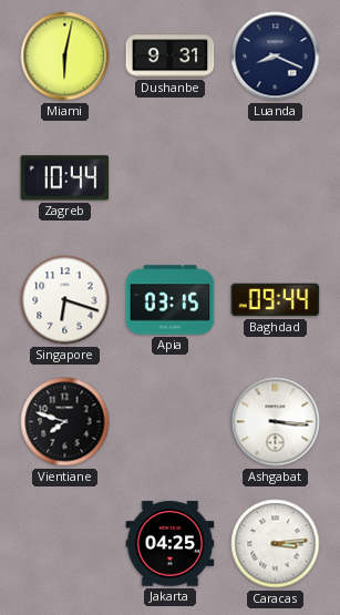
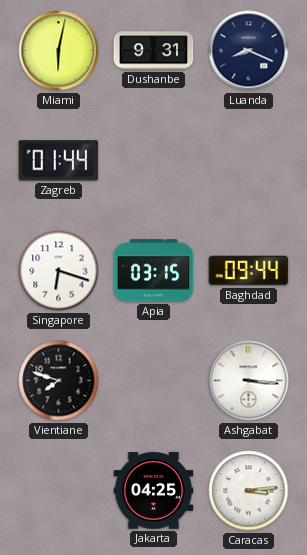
Zagreb: 10:44 -> 01:44
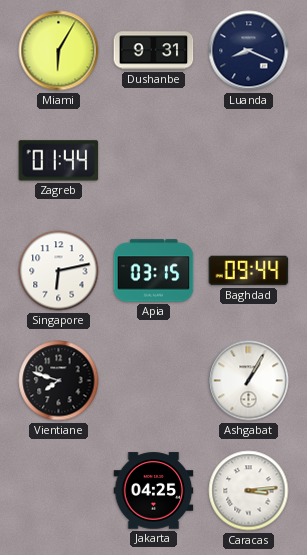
Miami: 6:02 -> 6:05
Singapore: 6:18 -> 6:13
Ashgabat: 3:16 -> 1:05
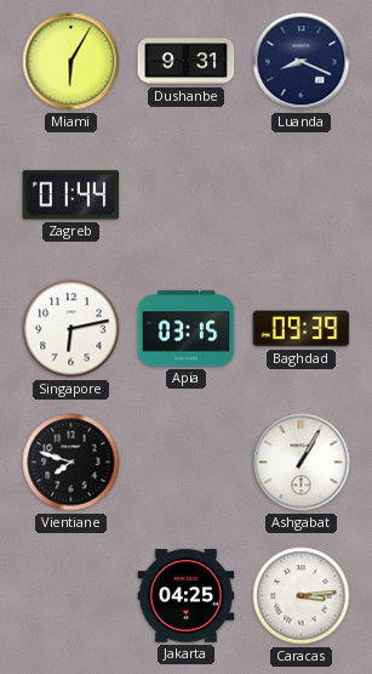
Baghdad: 09:44 -> 09:39
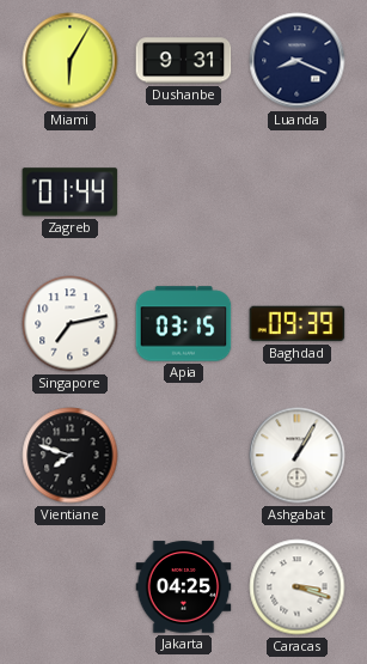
Singapore: 6:13 -> 7:13
Caracas: 3:14 -> 3:18
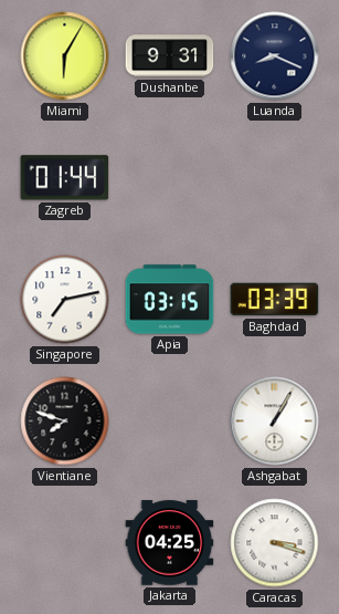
Baghdad: 09:39 -> 03:39
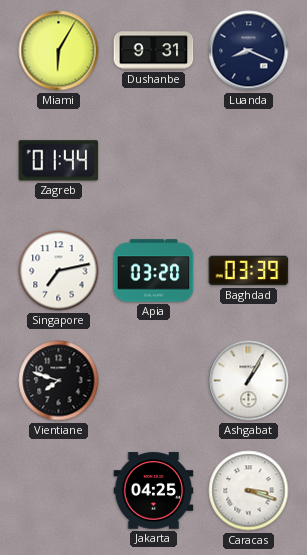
Apia: 03:15 -> 03:20
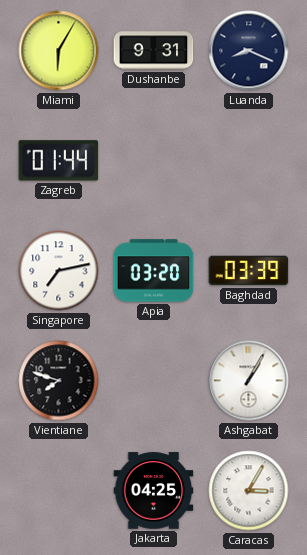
Caracas: 3:18 -> 3:05
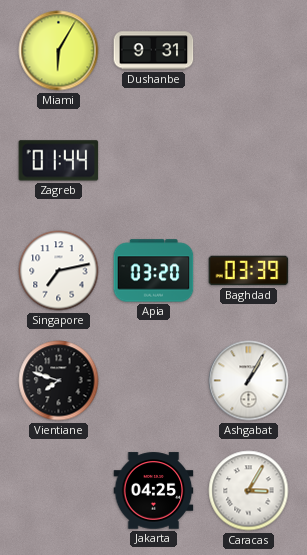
Luanda: 8:19 -> none
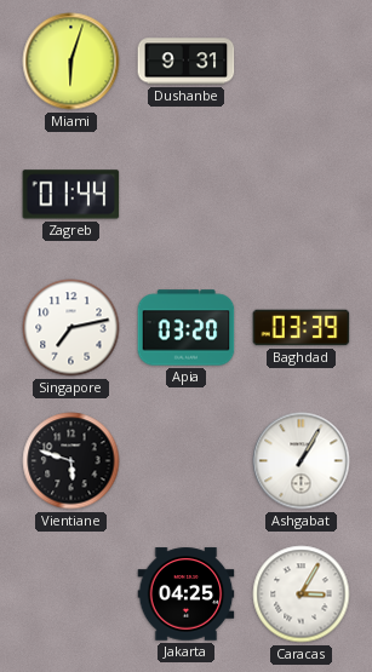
Miami: 6:05 -> 6:03
Vientiane: 7:48 -> 5:48
